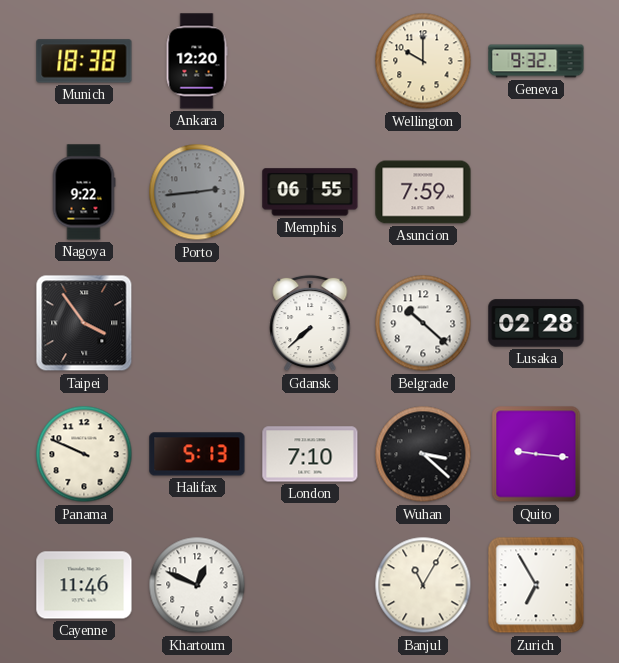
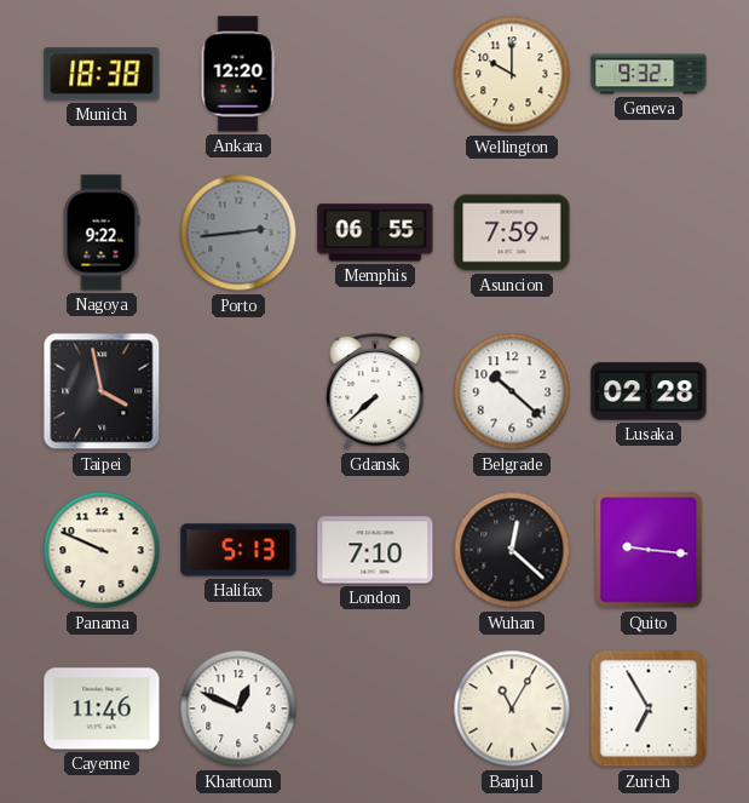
Taipei: 3:54 -> 3:58
Wuhan: 3:22 -> 12:22
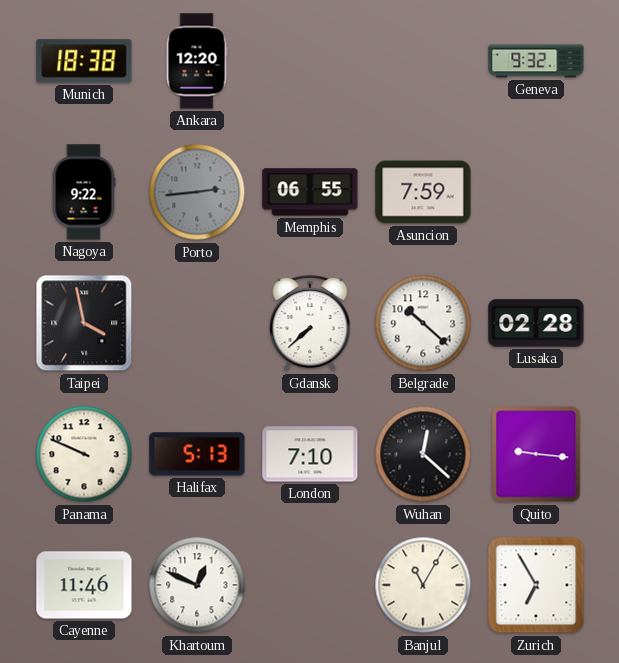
Wellington: 10:00 -> none
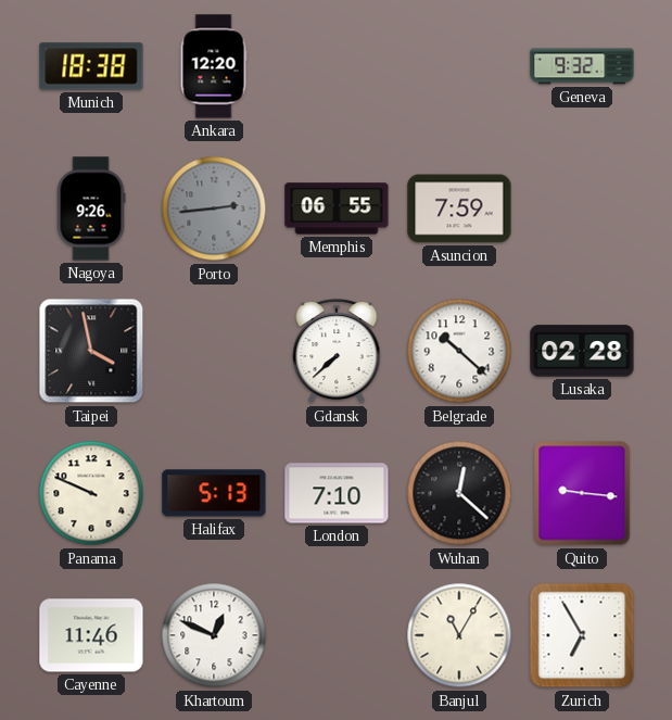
Nagoya: 9:22 -> 9:26
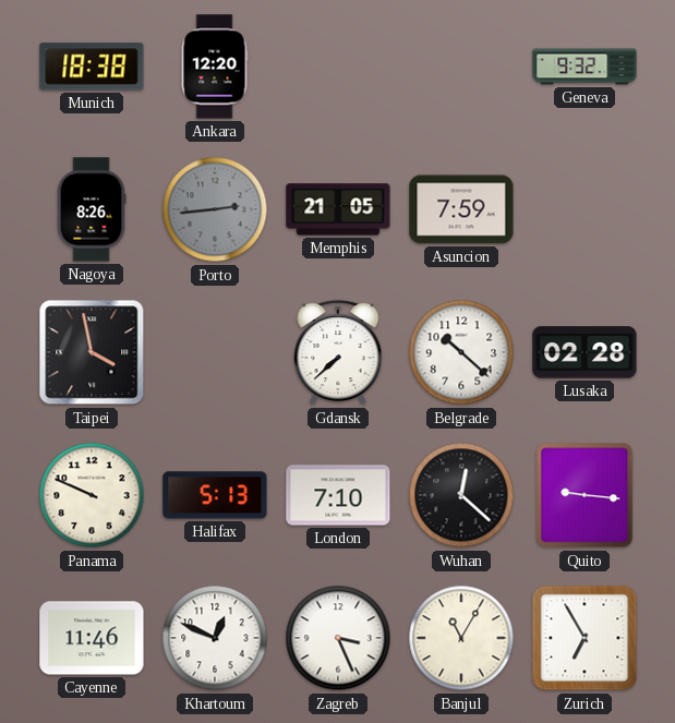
Nagoya: 9:26 -> 8:26
Memphis: 06:55 -> 21:05
Zagreb: none -> 3:26
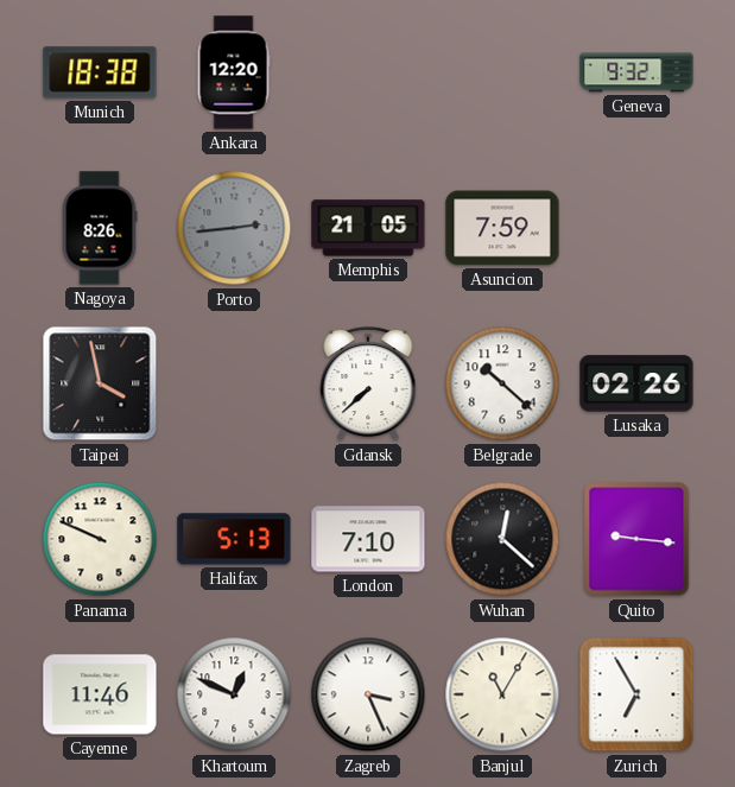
Lusaka: 02:28 -> 02:26
